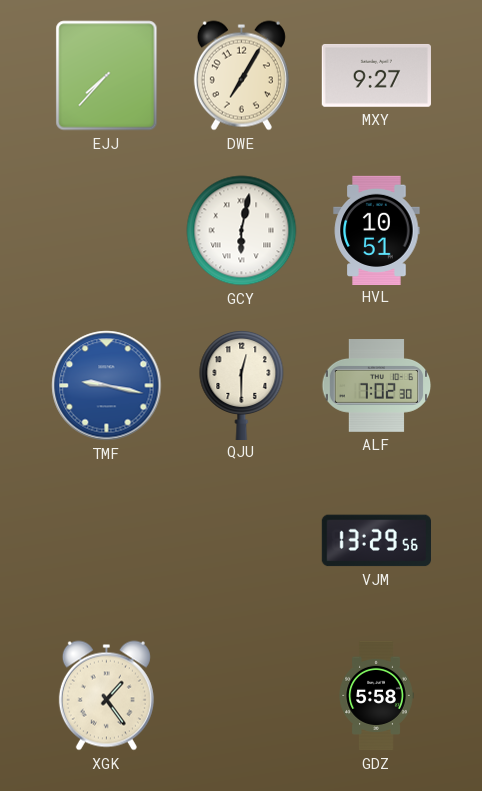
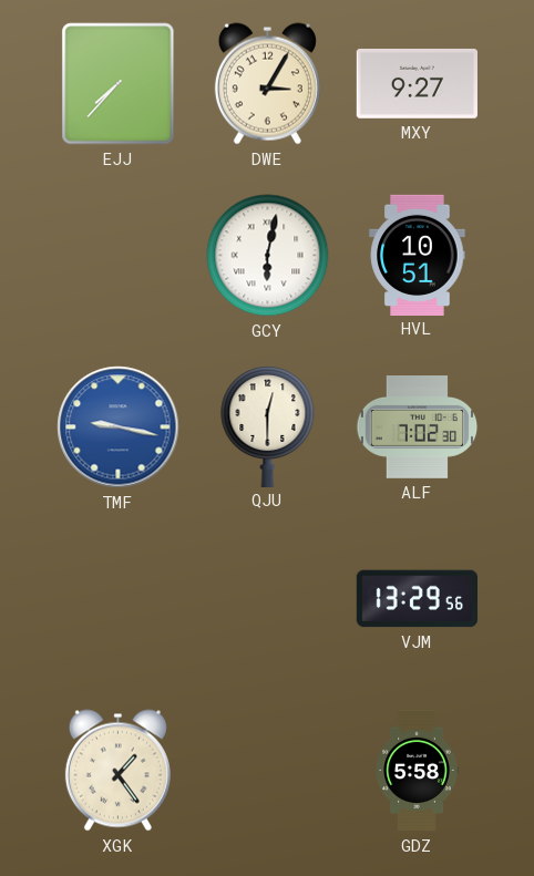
DWE: 7:05 -> 3:05
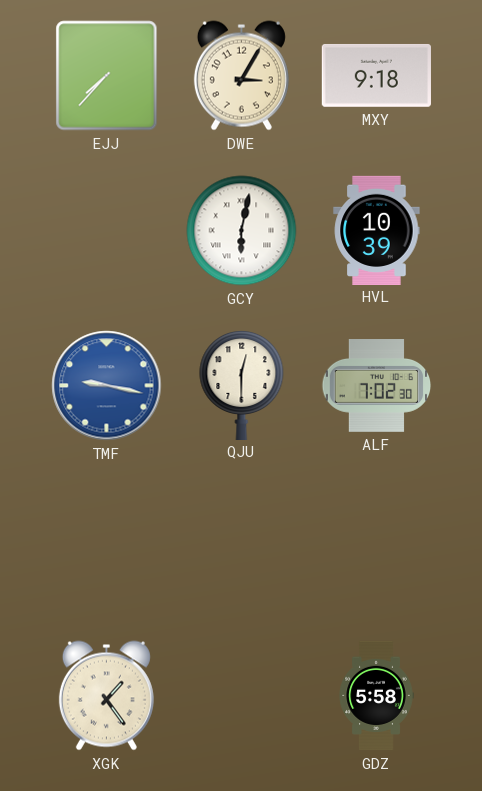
MXY: 9:27 -> 9:18
HVL: 10:51 -> 10:39
VJM: 13:29 -> none
